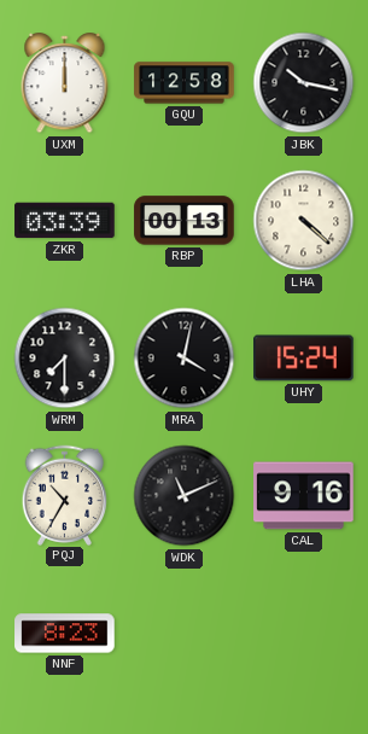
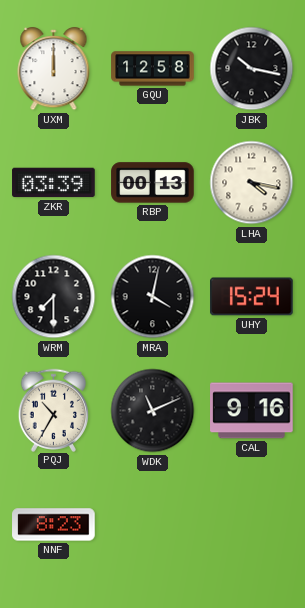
LHA: 4:22 -> 4:17
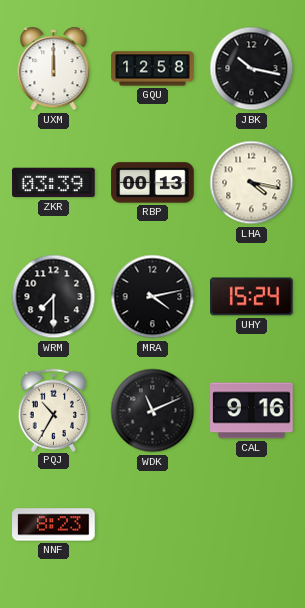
MRA: 4:02 -> 4:13
